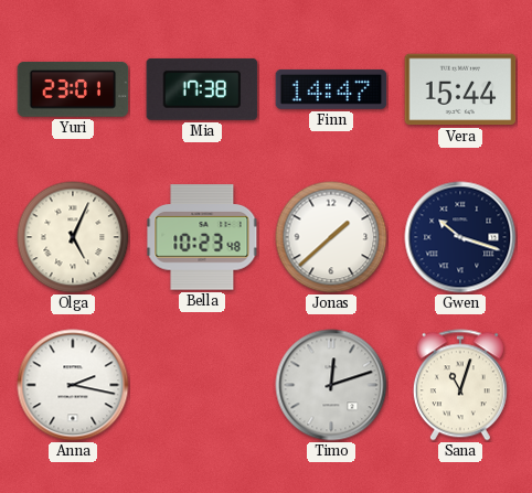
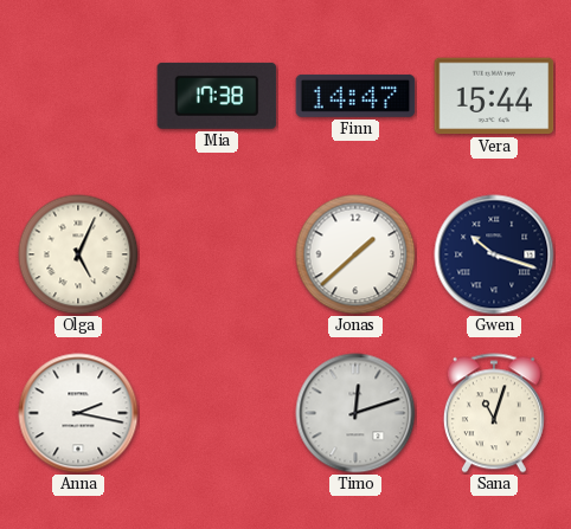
Yuri: 23:01 -> none
Bella: 10:23 -> none
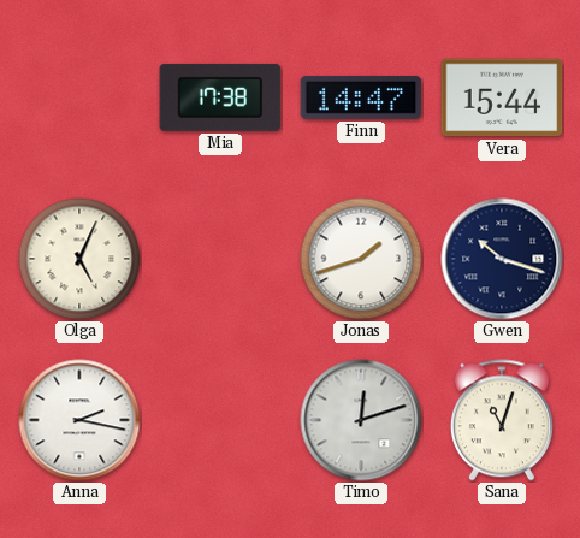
Jonas: 1:38 -> 1:42
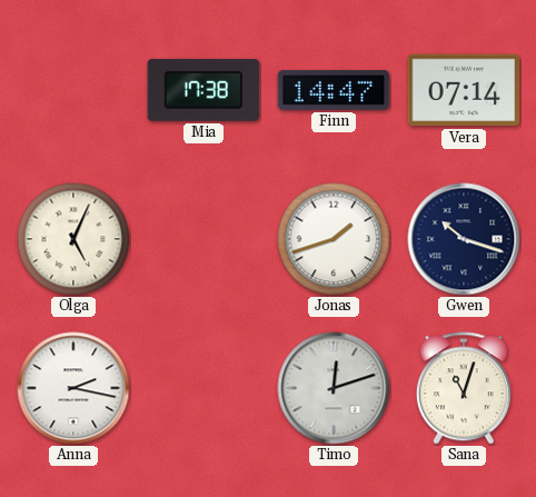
Vera: 15:44 -> 07:14
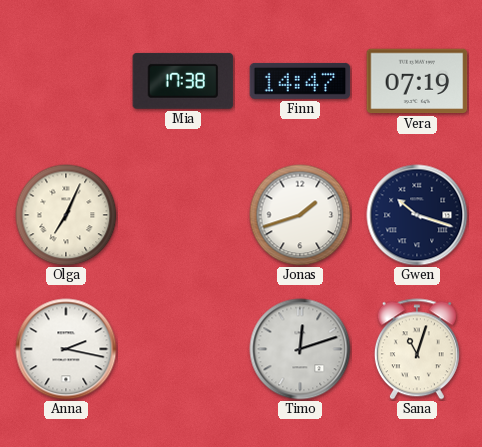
Vera: 07:14 -> 07:19
Olga: 5:04 -> 7:04
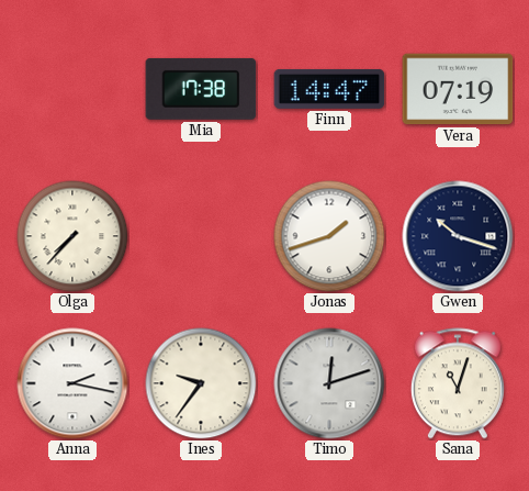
Olga: 7:04 -> 7:37
Ines: none -> 9:36
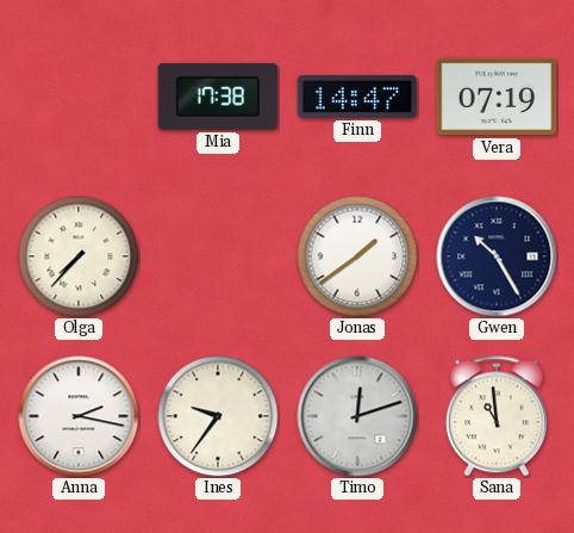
Jonas: 1:42 -> 1:39
Gwen: 10:18 -> 10:25
Sana: 11:03 -> 10:59
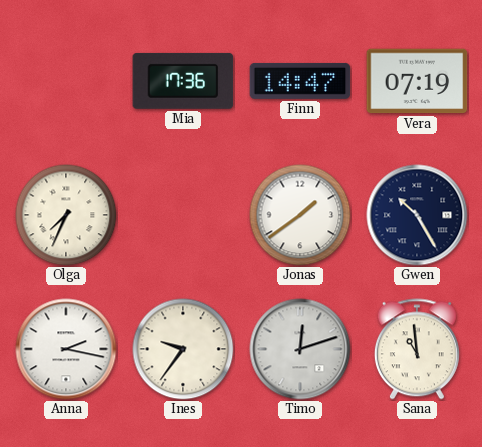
Mia: 17:38 -> 17:36
Olga: 7:37 -> 7:34
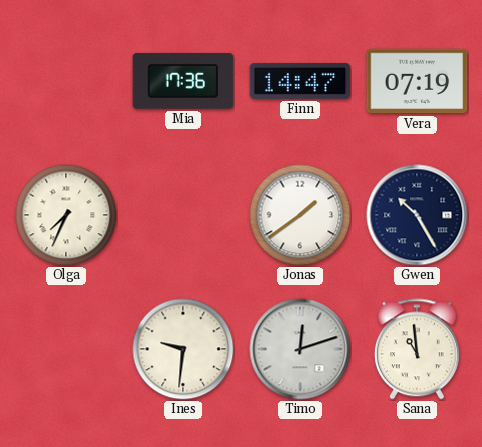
Anna: 2:17 -> none
Ines: 9:36 -> 9:31
